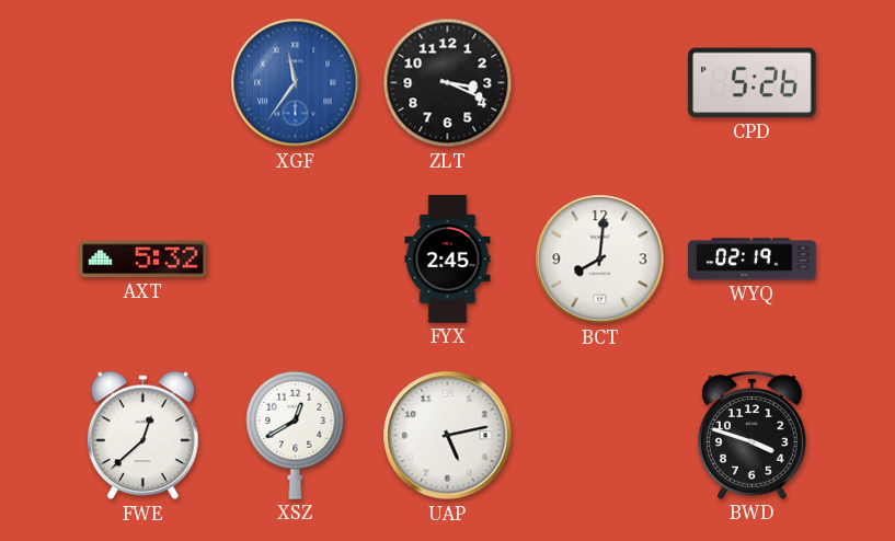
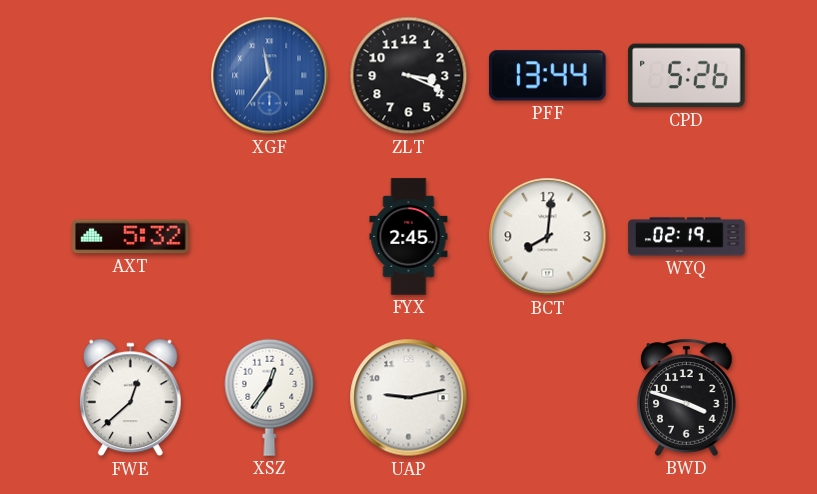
PFF: none -> 13:44
XSZ: 12:40 -> 12:36
UAP: 5:13 -> 9:13
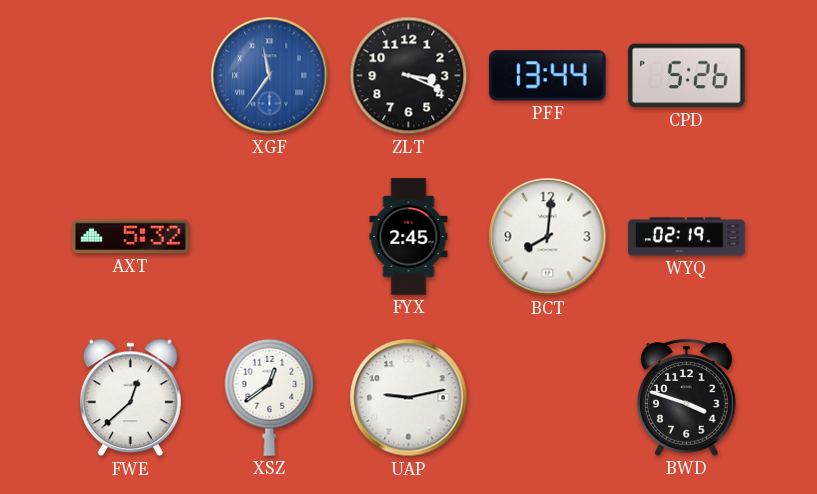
XSZ: 12:36 -> 12:39
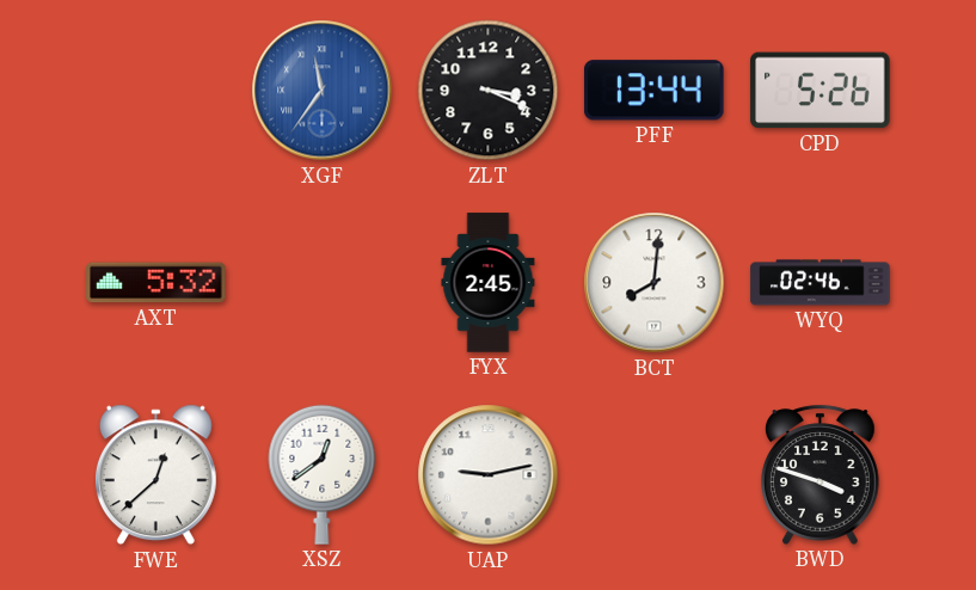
WYQ: 02:19 -> 02:46
